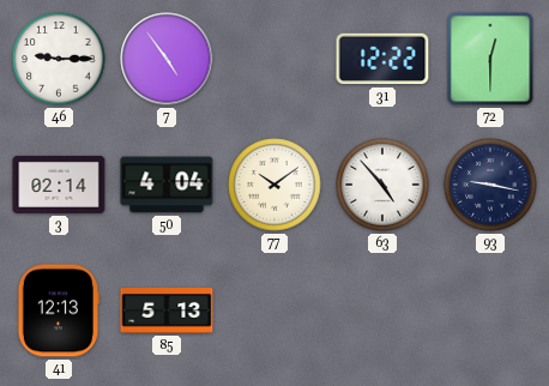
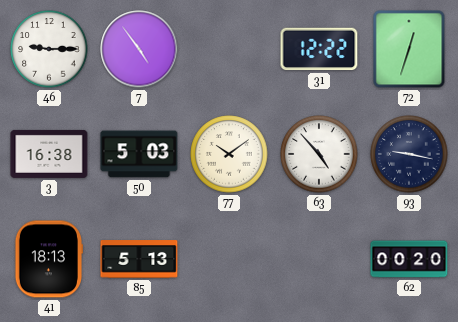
72: 12:30 -> 12:33
3: 02:14 -> 16:38
50: 4:04 -> 5:03
41: 12:13 -> 18:13
62: none -> 00:20
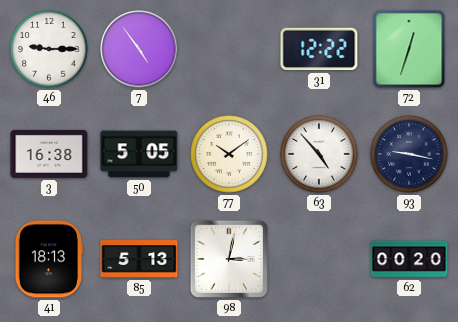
50: 5:03 -> 5:05
98: none -> 3:02
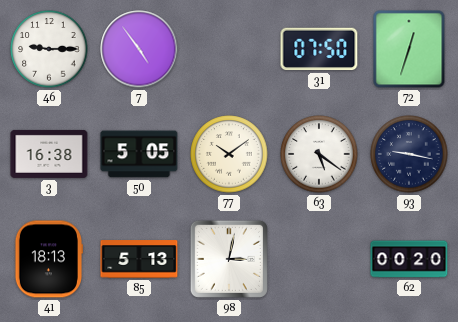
31: 12:22 -> 07:50
63: 4:53 -> 5:21
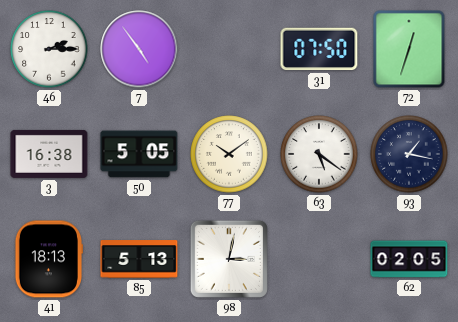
46: 9:15 -> 2:15
93: 9:17 -> 1:17
62: 00:20 -> 02:05
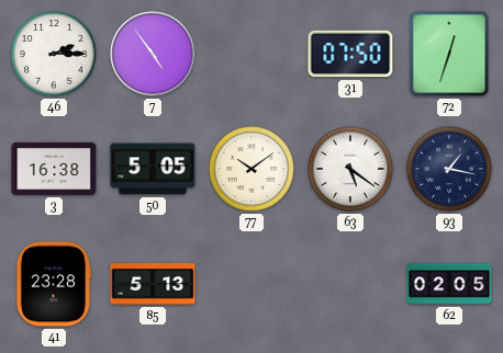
41: 18:13 -> 23:28
98: 3:02 -> none
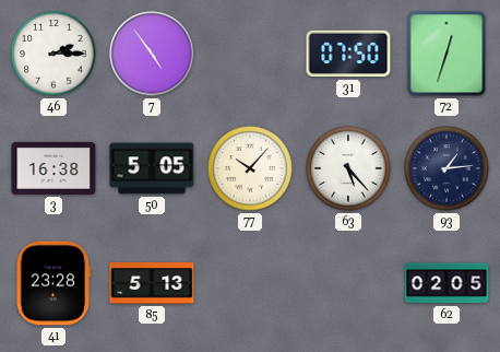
77: 10:09 -> 10:07
63: 5:21 -> 5:23
93: 1:17 -> 1:14
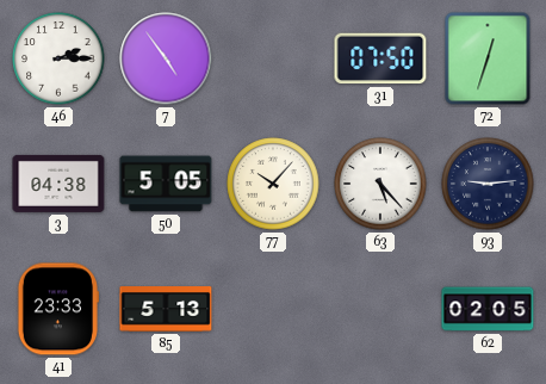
3: 16:38 -> 04:38
93: 1:14 -> 9:14
41: 23:28 -> 23:33
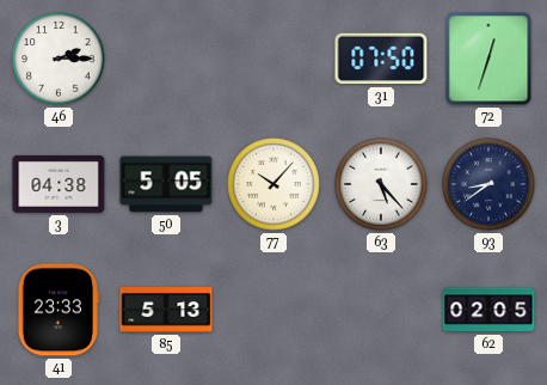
7: 4:54 -> none
93: 9:14 -> 8:39
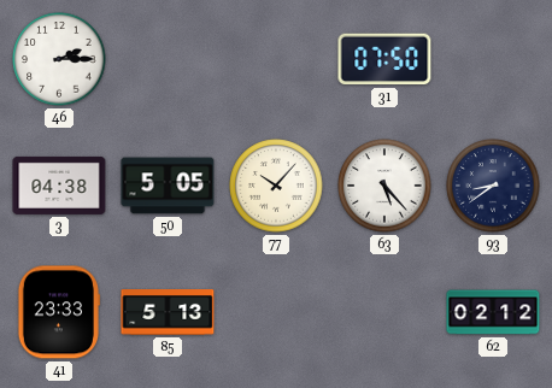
72: 12:33 -> none
62: 02:05 -> 02:12
